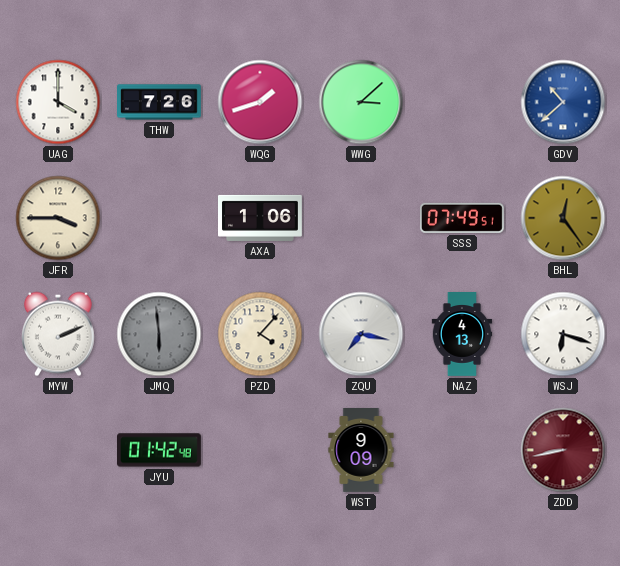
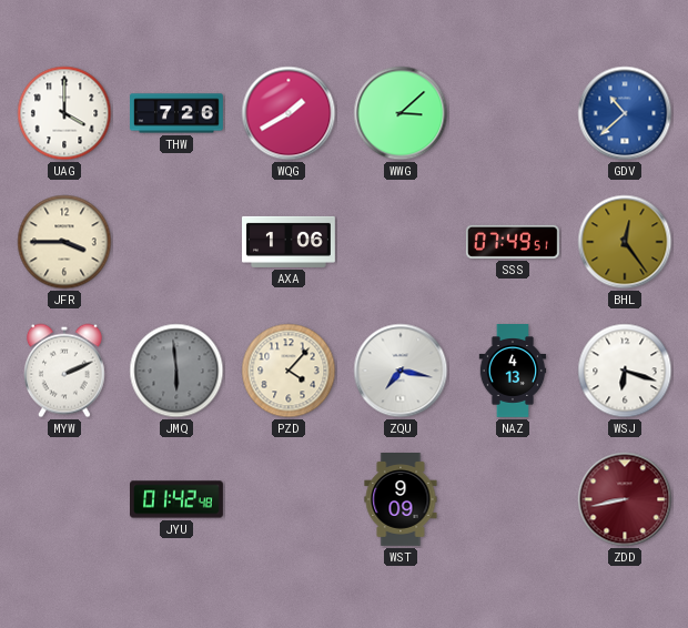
WQG: 1:42 -> 1:40
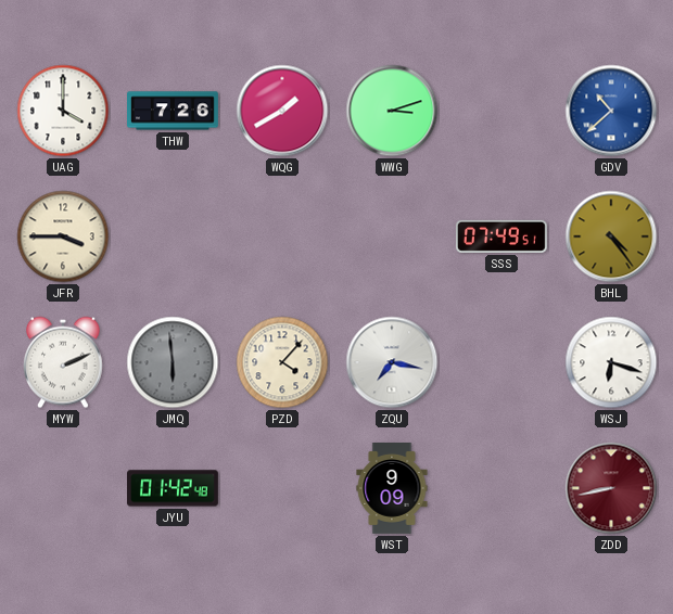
WWG: 3:08 -> 3:12
AXA: 1:06 -> none
BHL: 12:24 -> 4:24
NAZ: 4:13 -> none
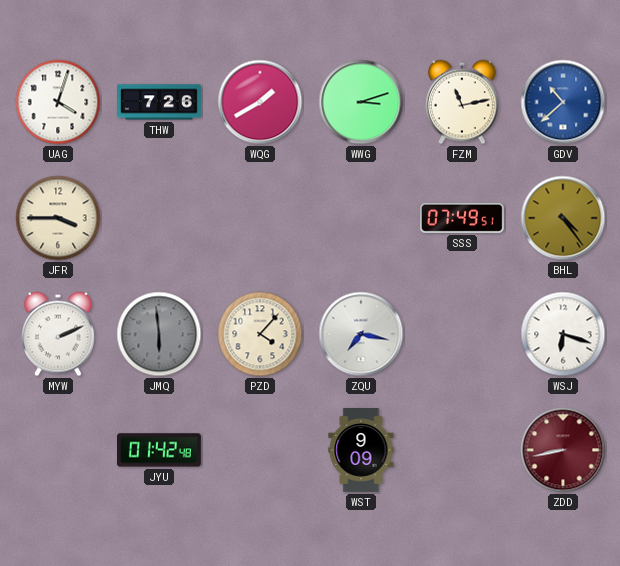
UAG: 4:00 -> 4:03
FZM: none -> 11:13
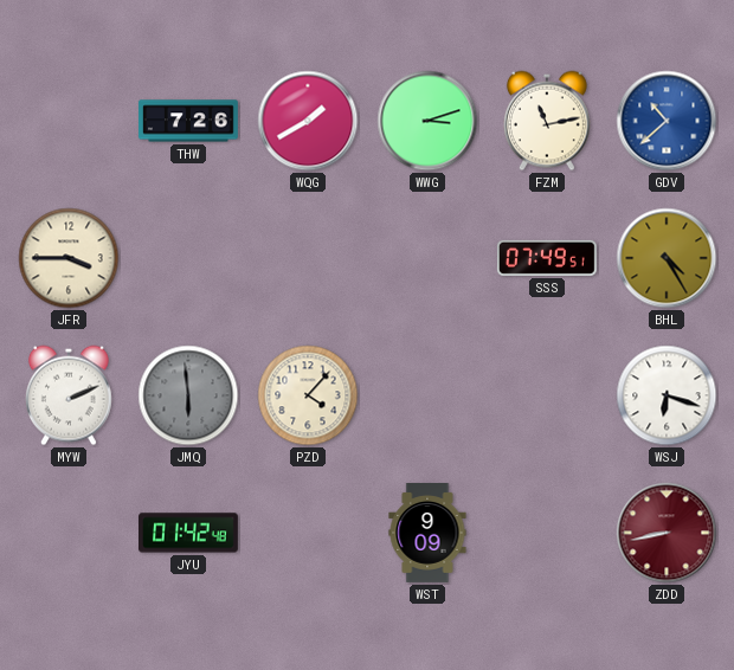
UAG: 4:03 -> none
BHL: 4:24 -> 4:25
ZQU: 7:17 -> none
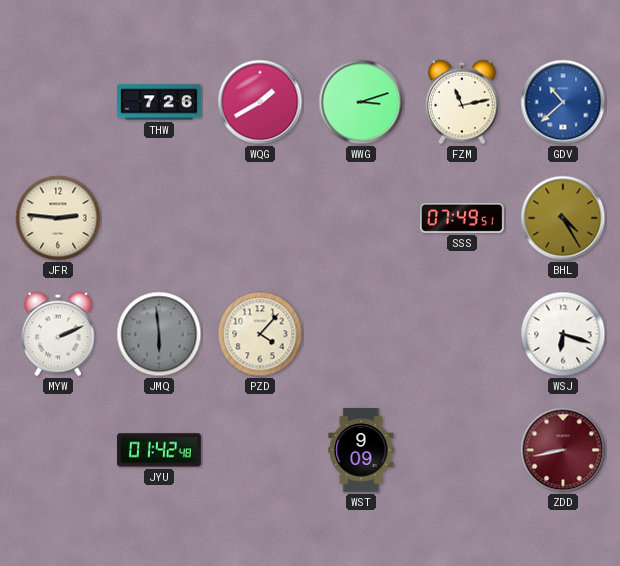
JFR: 3:45 -> 2:46
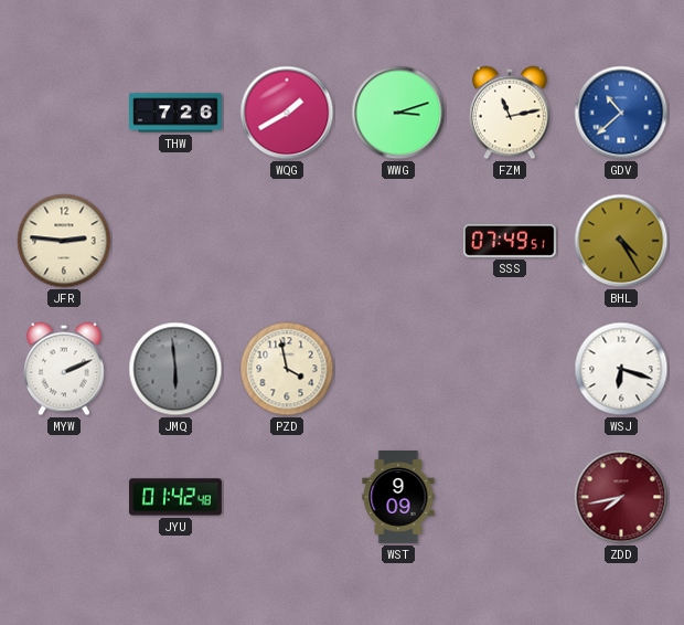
PZD: 4:07 -> 3:58
ZDD: 8:43 -> 7:43
